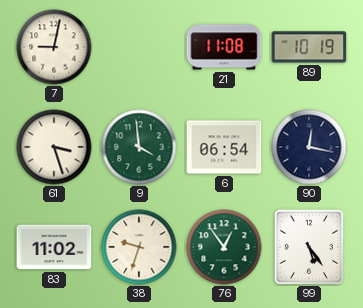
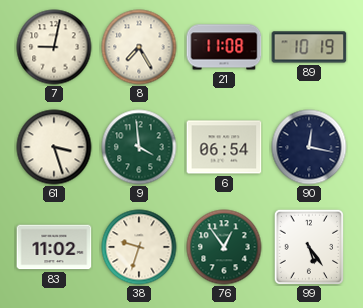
8: none -> 7:25
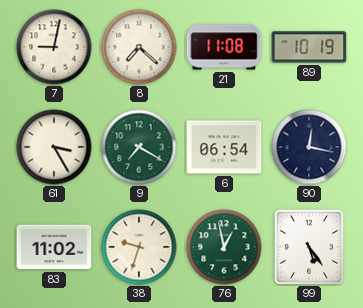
8: 7:25 -> 7:22
61: 3:27 -> 3:25
9: 3:59 -> 7:20
76: 12:54 -> 12:58
